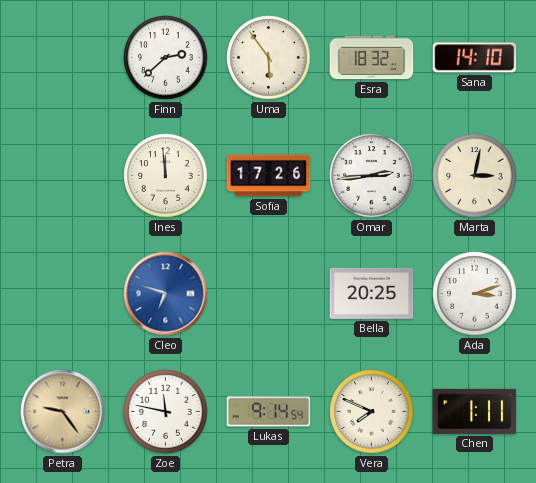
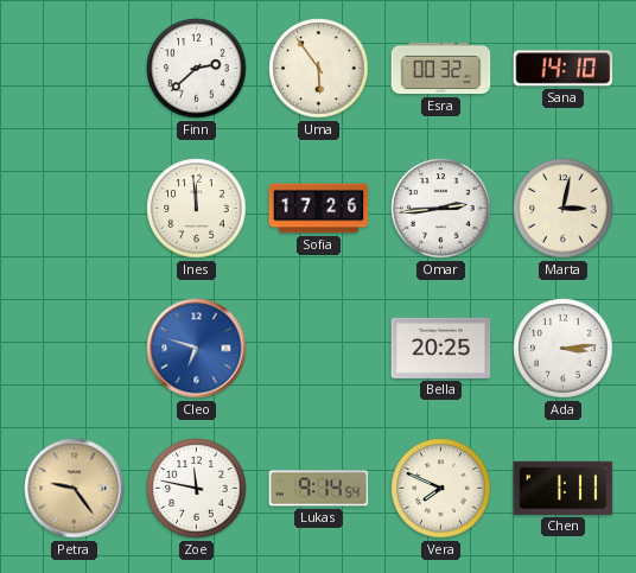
Esra: 18:32 -> 00:32
Ada: 3:12 -> 3:14
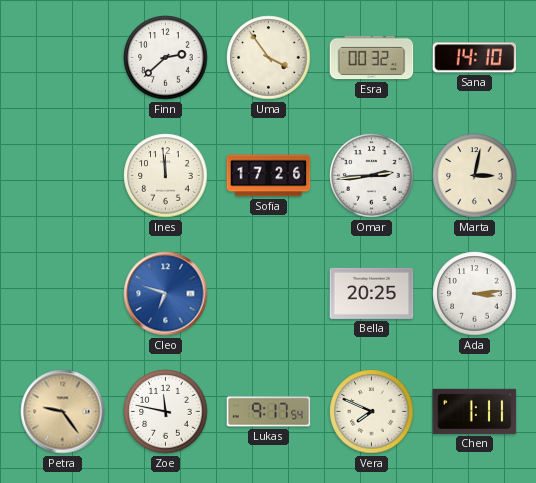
Uma: 5:54 -> 3:54
Lukas: 9:14 -> 9:17
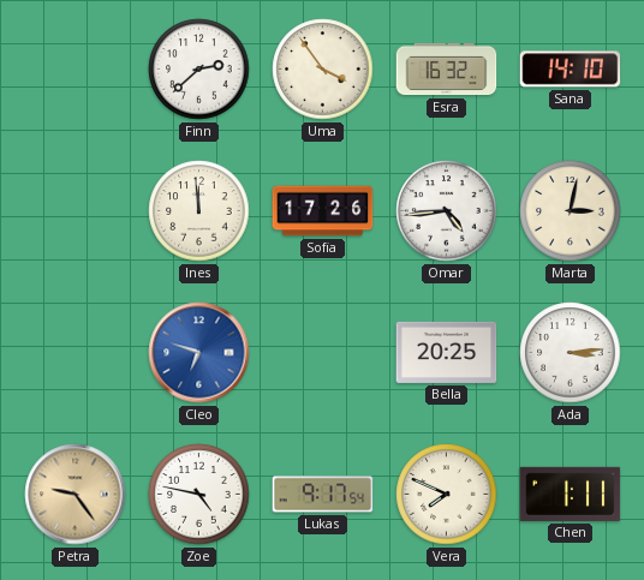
Esra: 00:32 -> 16:32
Omar: 2:44 -> 4:44
Zoe: 11:47 -> 4:47
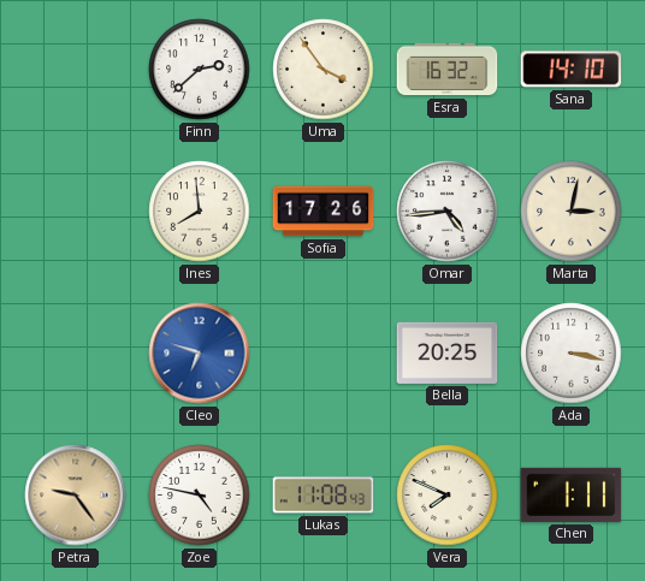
Ines: 11:59 -> 7:59
Ada: 3:14 -> 3:17
Lukas: 9:17 -> 11:08
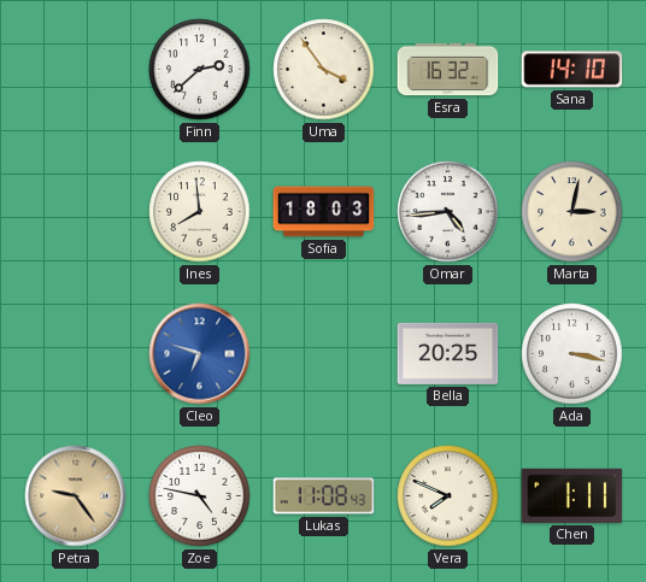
Sofia: 17:26 -> 18:03
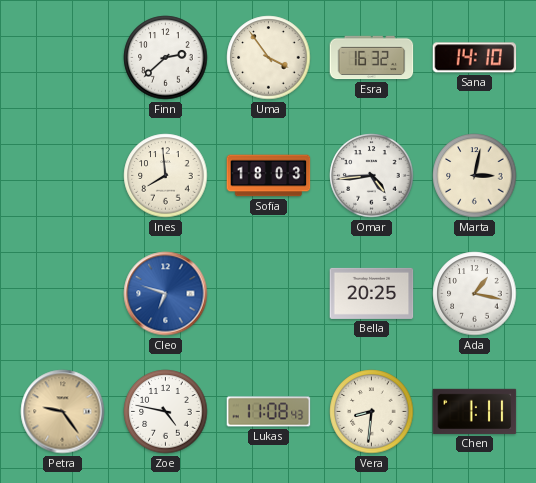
Ada: 3:17 -> 1:17
Vera: 7:49 -> 8:31
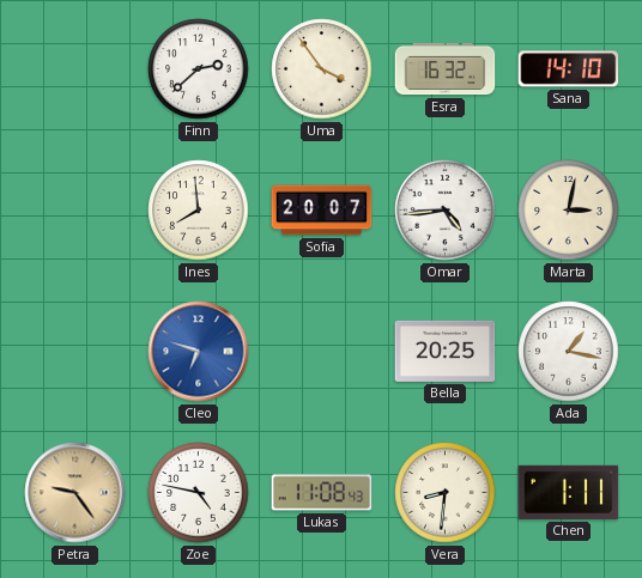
Sofia: 18:03 -> 20:07
